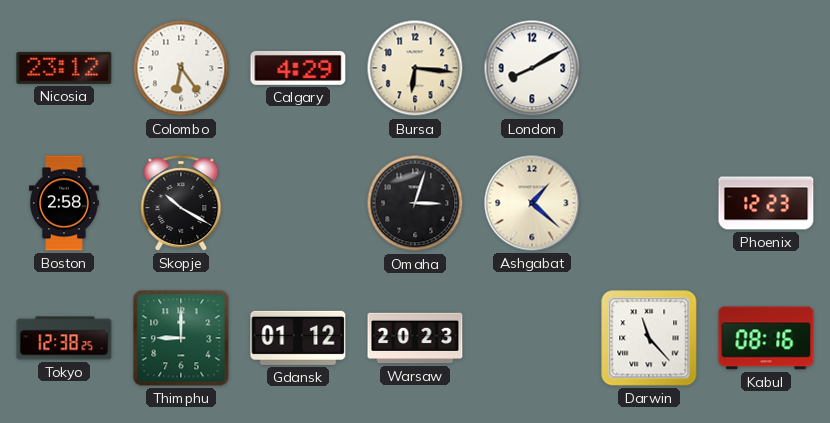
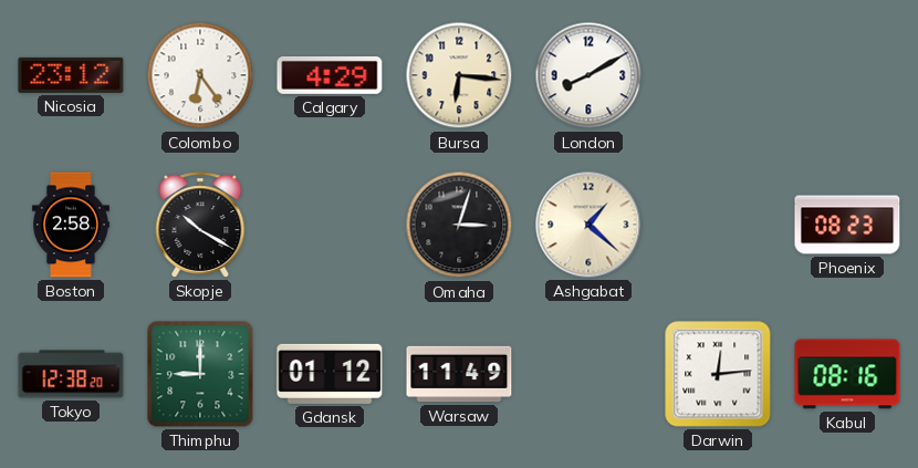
Phoenix: 12:23 -> 08:23
Tokyo: 12:38:25 -> 12:38:20
Warsaw: 20:23 -> 11:49
Darwin: 11:23 -> 12:14
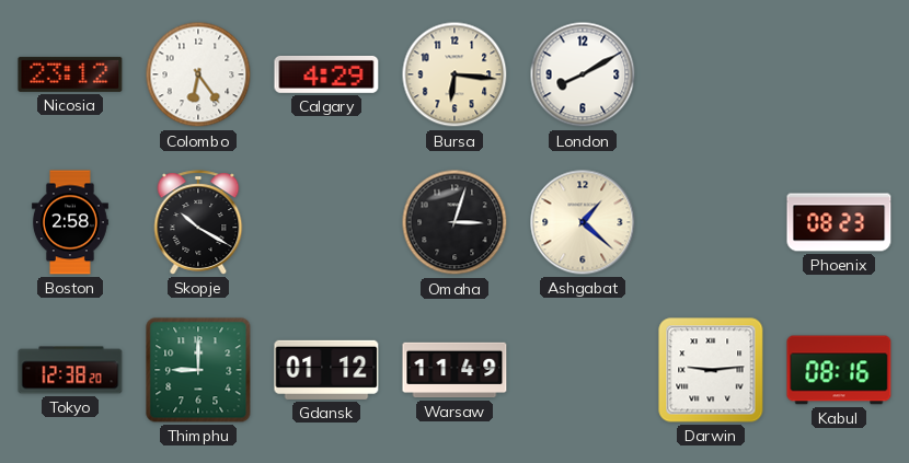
Darwin: 12:14 -> 9:14
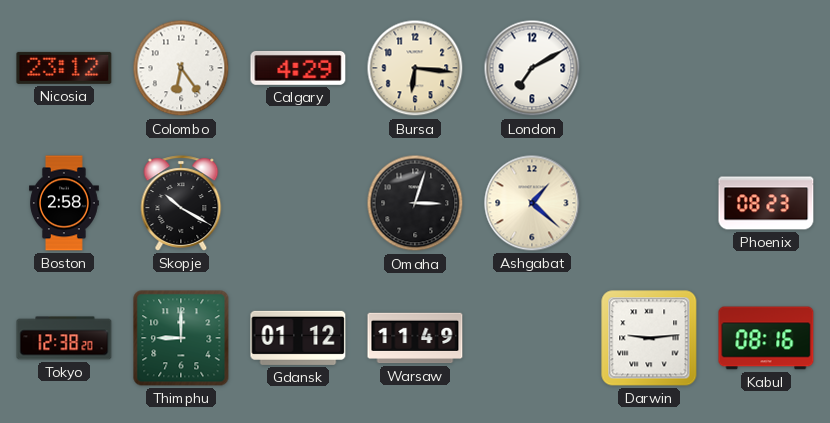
London: 8:10 -> 7:10
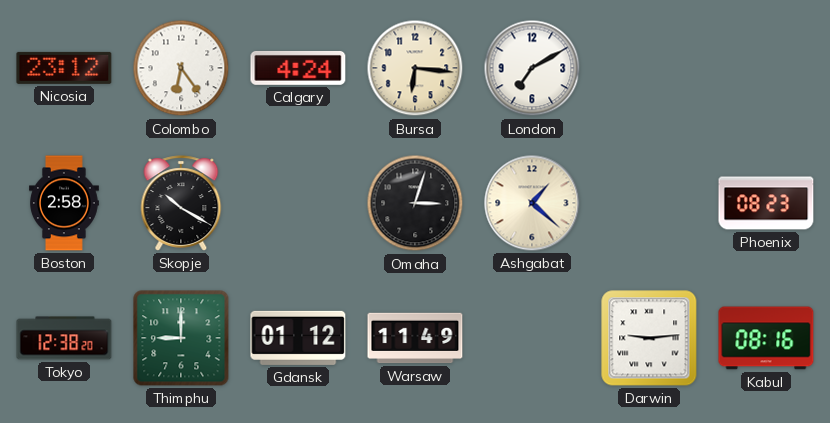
Calgary: 4:29 -> 4:24
